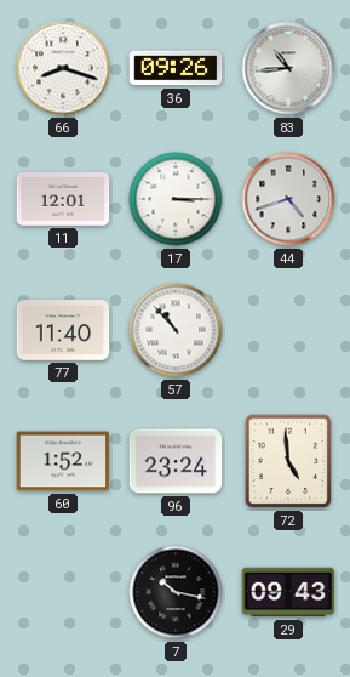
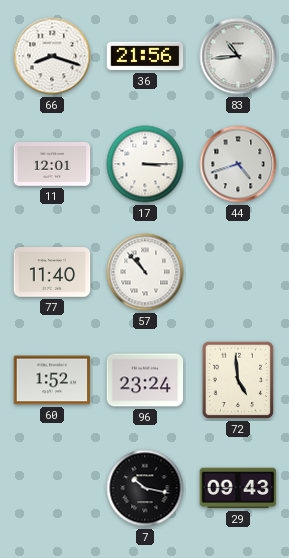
36: 09:26 -> 21:56
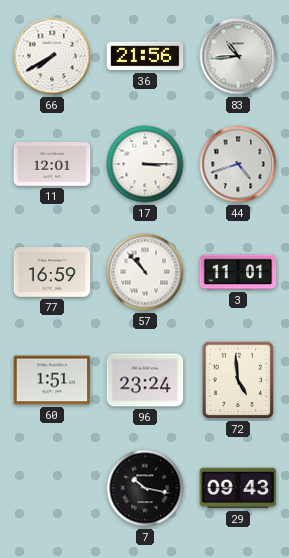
66: 8:18 -> 7:40
77: 11:40 -> 16:59
3: none -> 11:01
60: 1:52 -> 1:51
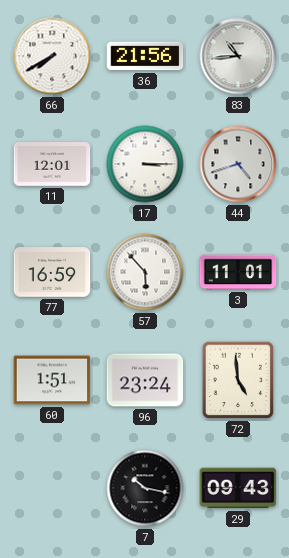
57: 10:53 -> 5:53
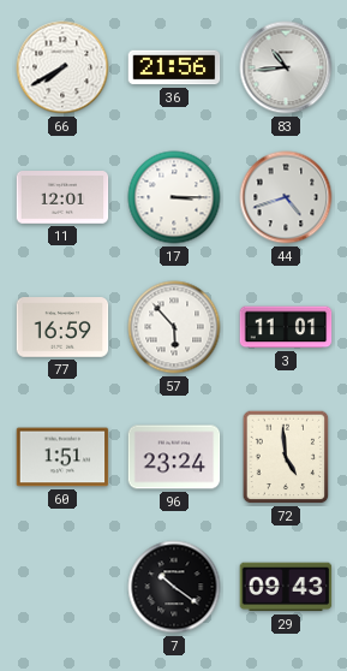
7: 10:17 -> 10:21
